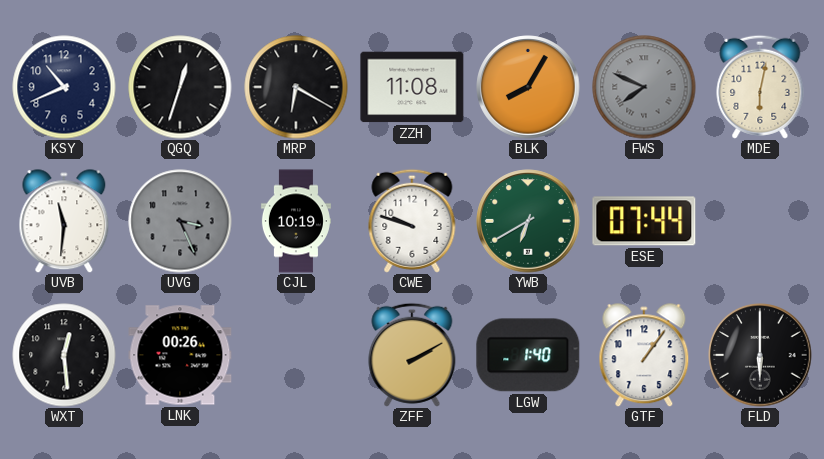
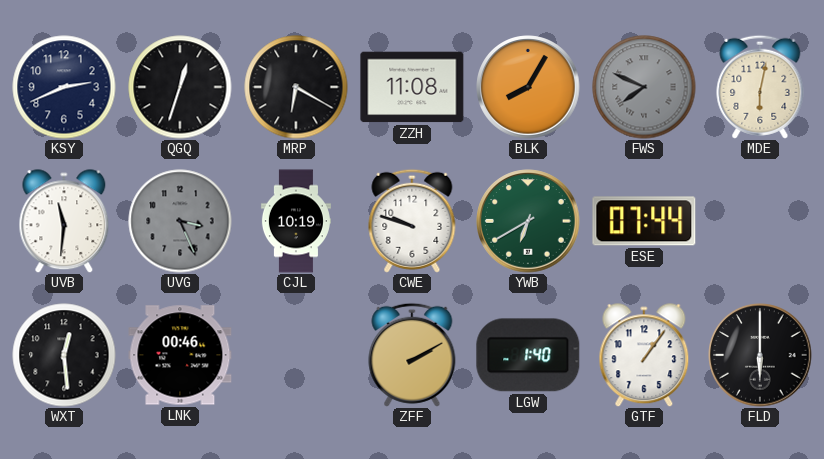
KSY: 10:41 -> 2:41
LNK: 00:26 -> 00:46
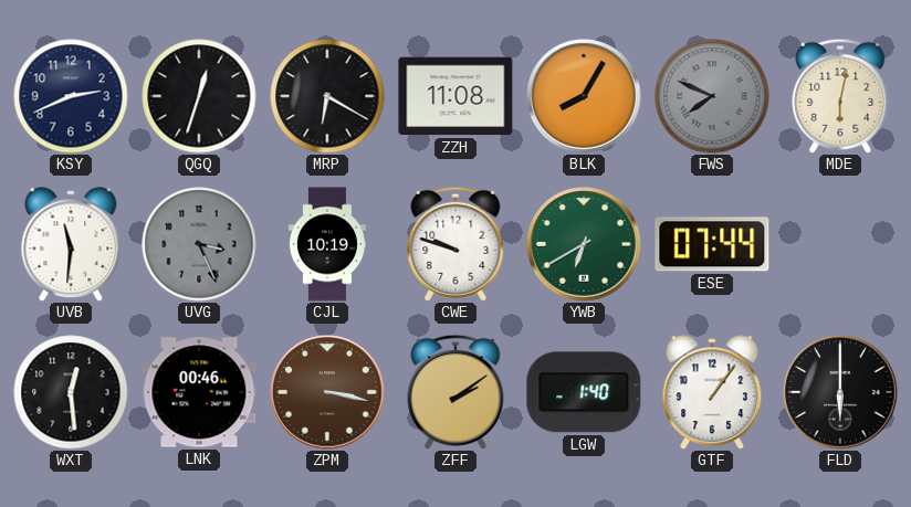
ZPM: none -> 3:17
ZFF: 2:10 -> 2:09
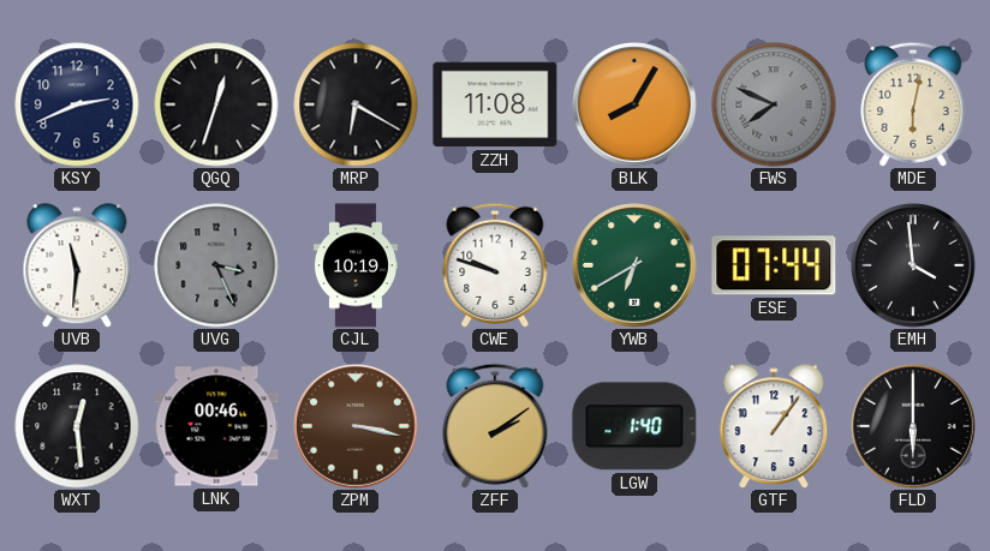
EMH: none -> 3:59
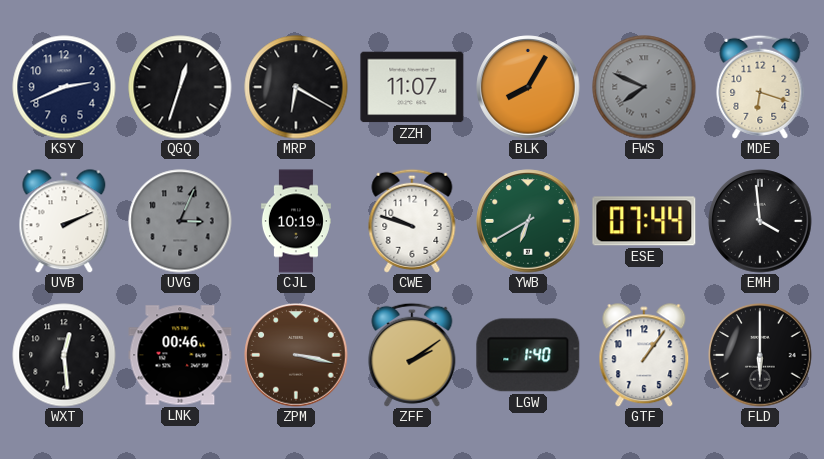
ZZH: 11:08 -> 11:07
MDE: 6:02 -> 6:18
UVB: 11:31 -> 2:11
UVG: 3:26 -> 3:04
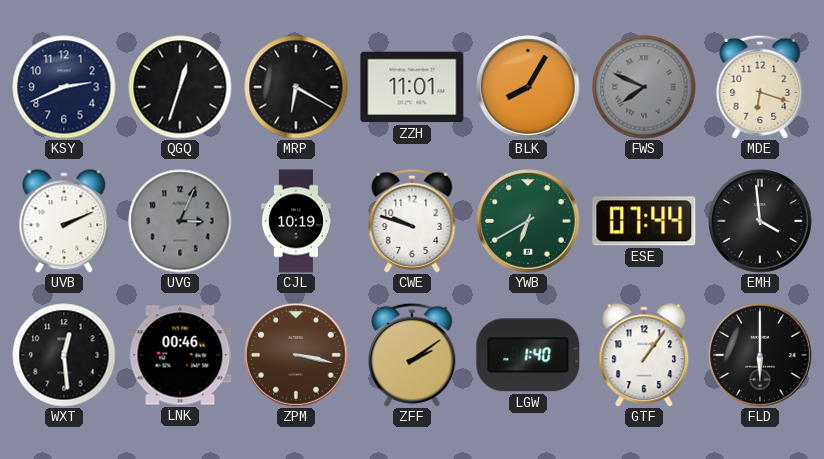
ZZH: 11:07 -> 11:01
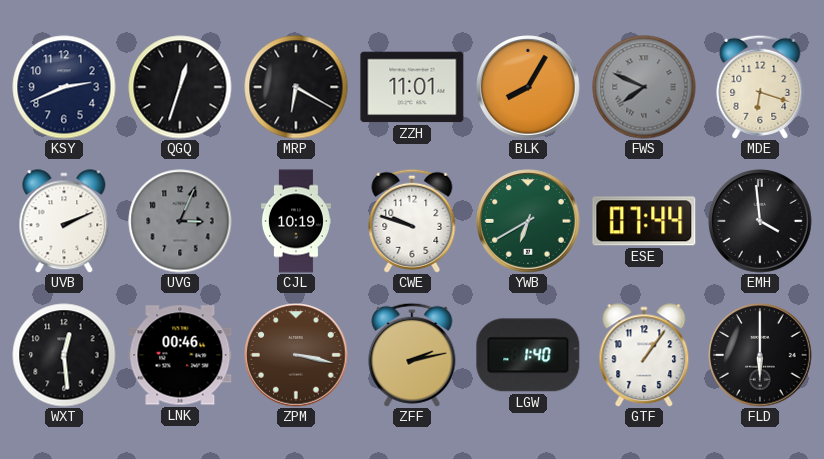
ZFF: 2:09 -> 2:13
